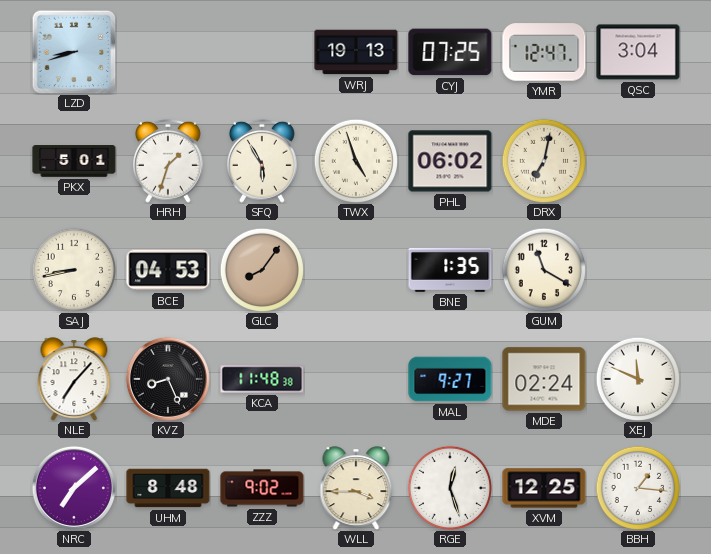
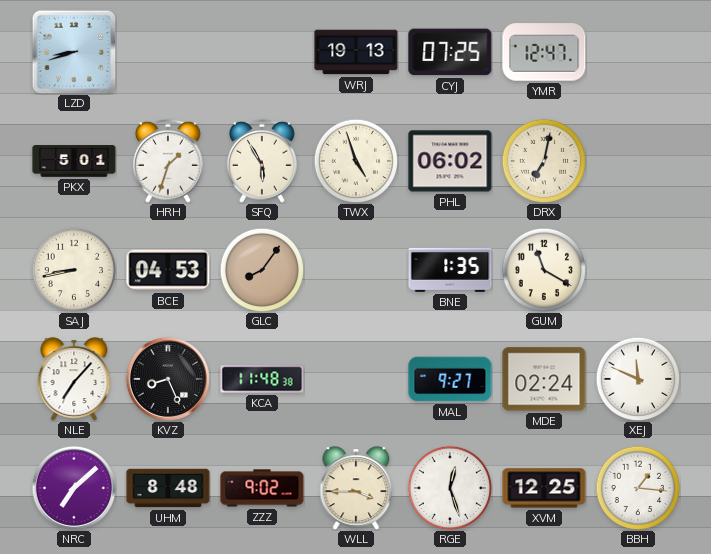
QSC: 3:04 -> none
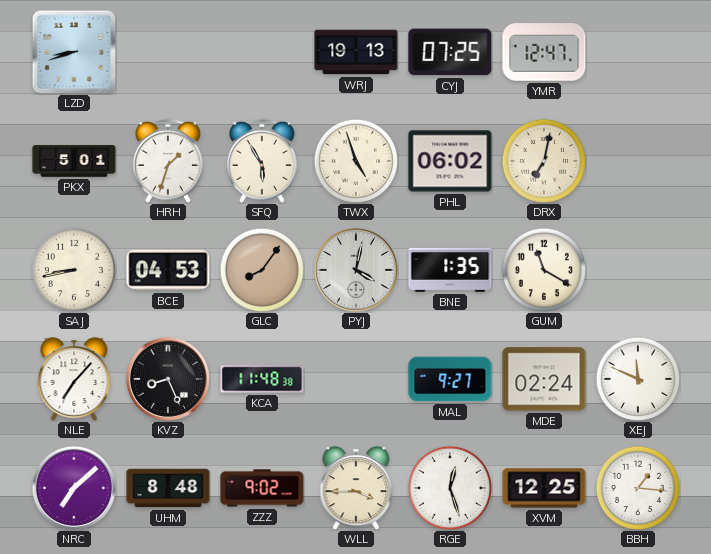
PYJ: none -> 4:02
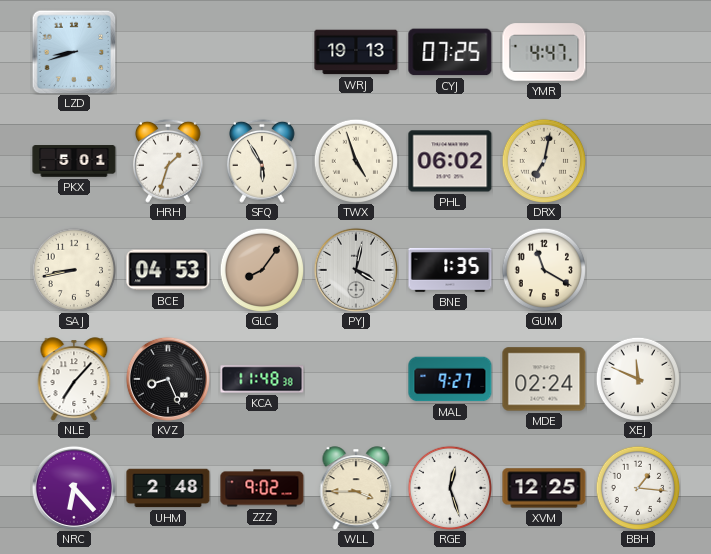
YMR: 12:47 -> 4:47
NRC: 7:08 -> 6:23
UHM: 8:48 -> 2:48
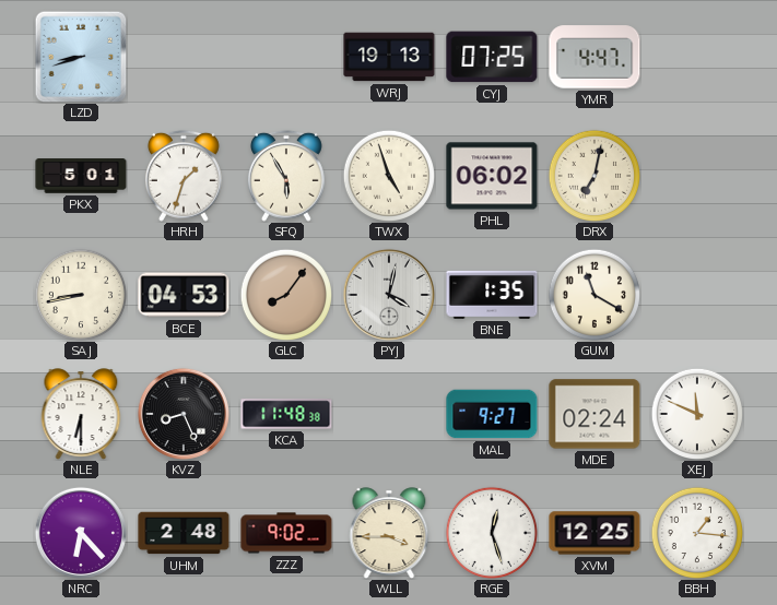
NLE: 7:07 -> 6:30
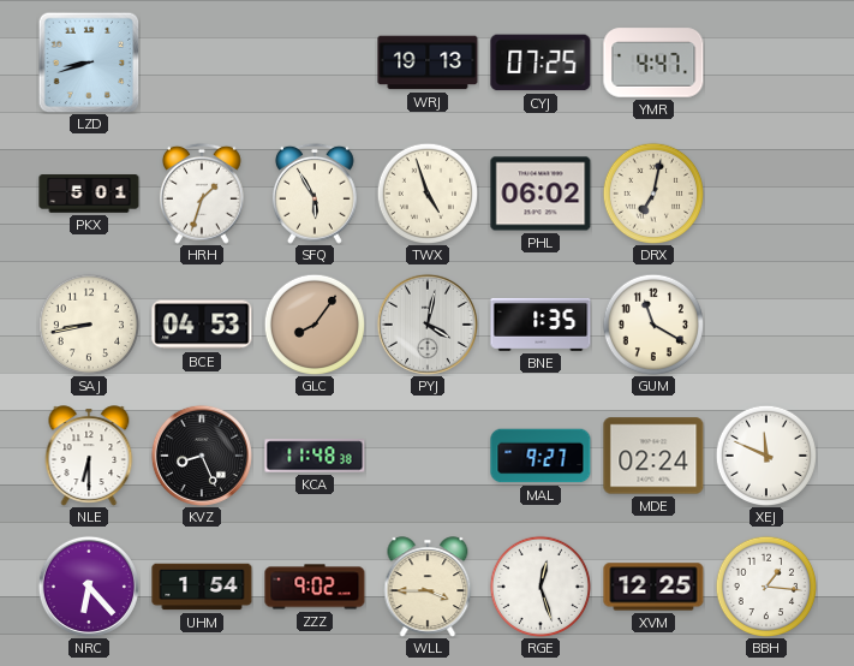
UHM: 2:48 -> 1:54
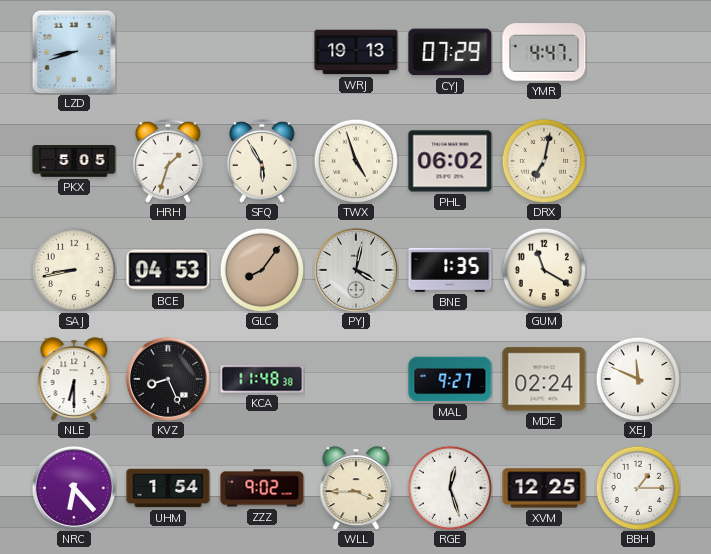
CYJ: 07:25 -> 07:29
PKX: 5:01 -> 5:05
BBH: 1:16 -> 1:15
